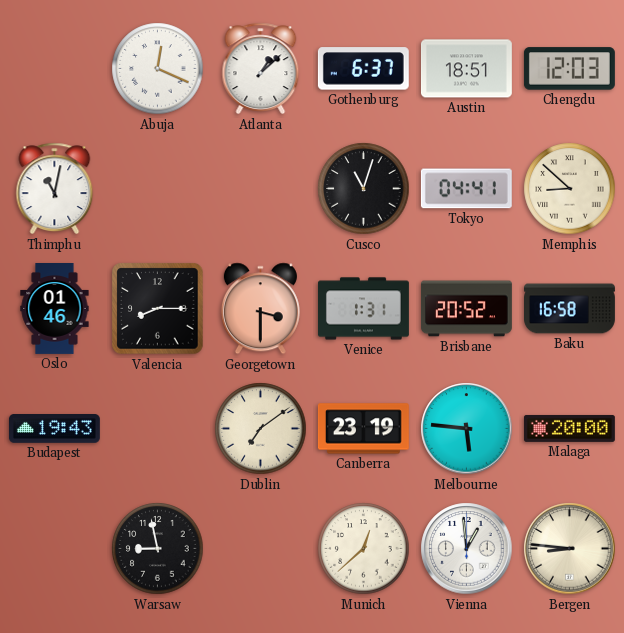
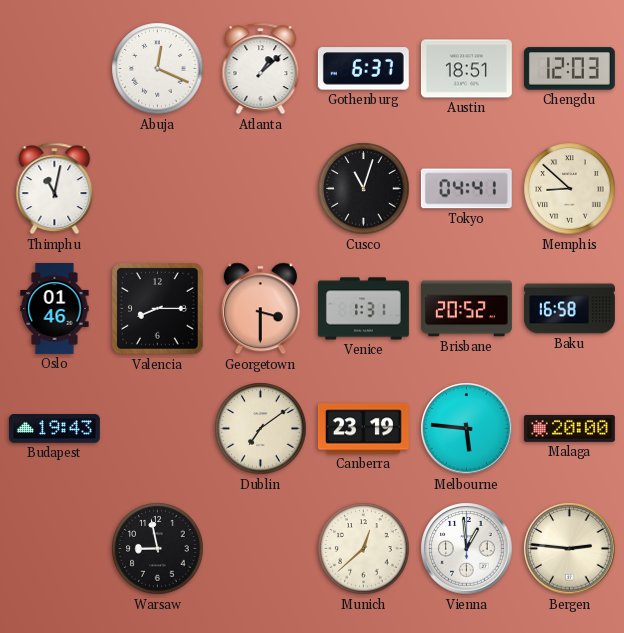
Bergen: 8:46 -> 2:46
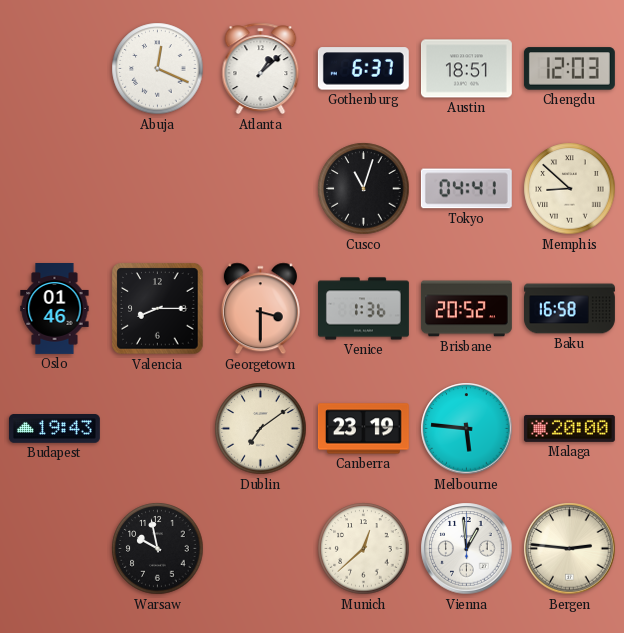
Thimphu: 11:02 -> none
Venice: 1:31 -> 1:36
Warsaw: 8:58 -> 9:58
